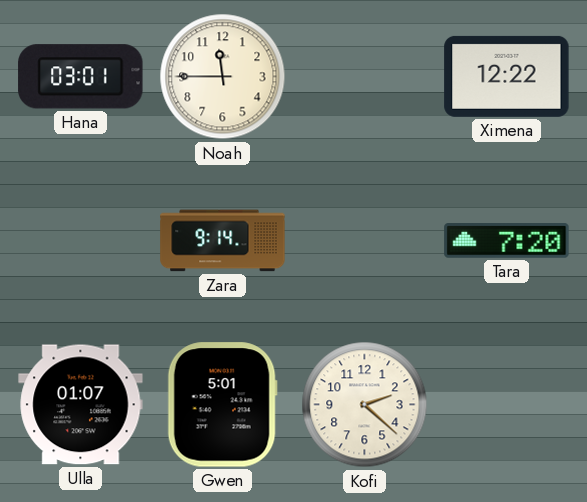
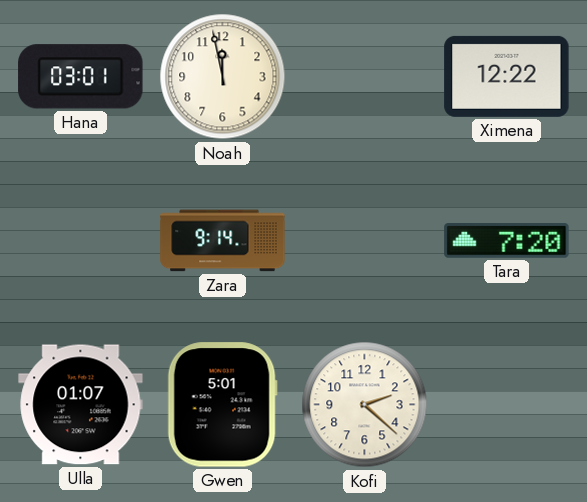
Noah: 11:45 -> 11:58
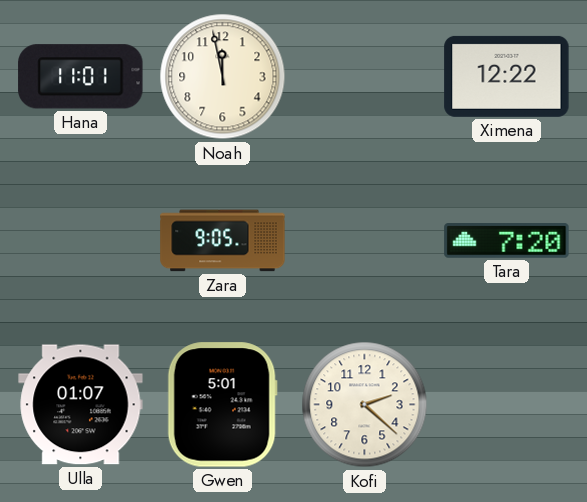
Hana: 03:01 -> 11:01
Zara: 9:14 -> 9:05
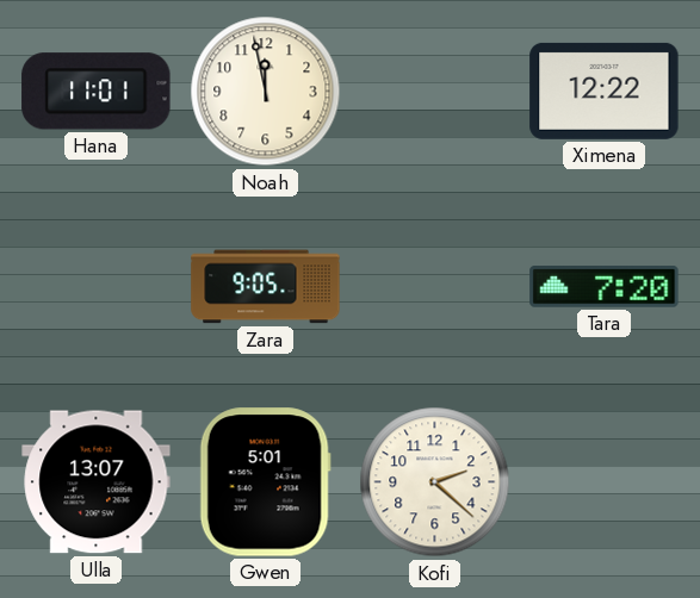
Ulla: 01:07 -> 13:07
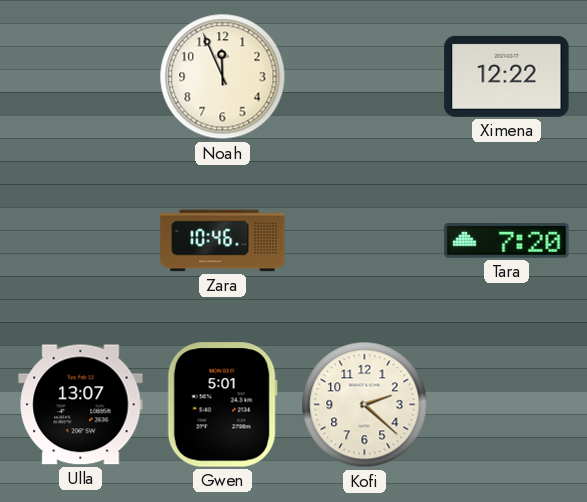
Hana: 11:01 -> none
Noah: 11:58 -> 11:56
Zara: 9:05 -> 10:46
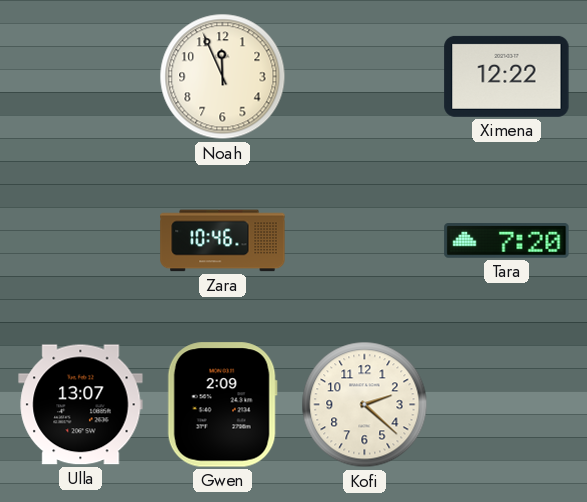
Gwen: 5:01 -> 2:09
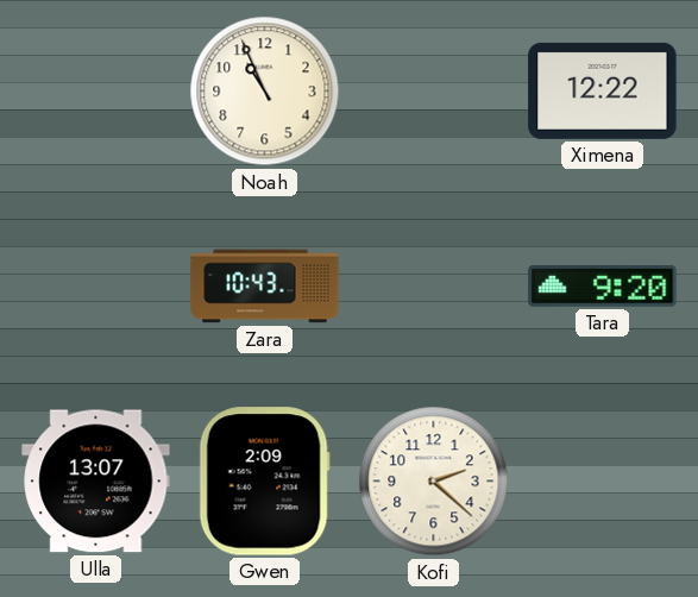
Noah: 11:56 -> 10:56
Zara: 10:46 -> 10:43
Tara: 7:20 -> 9:20
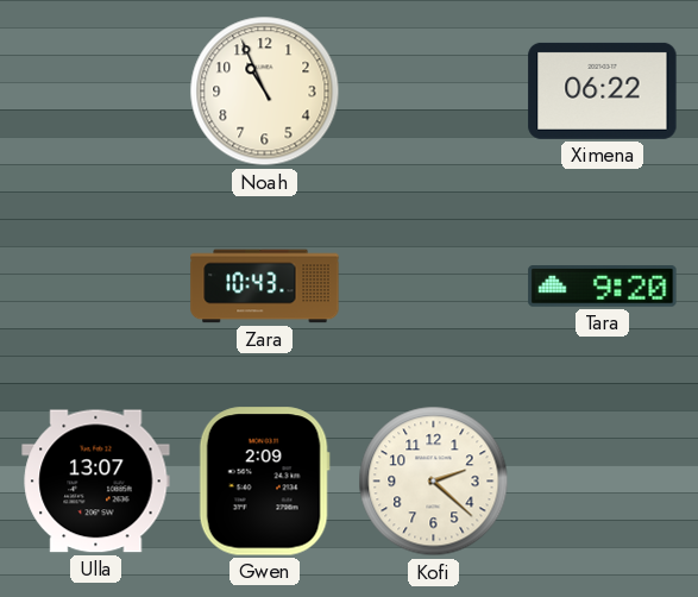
Ximena: 12:22 -> 06:22
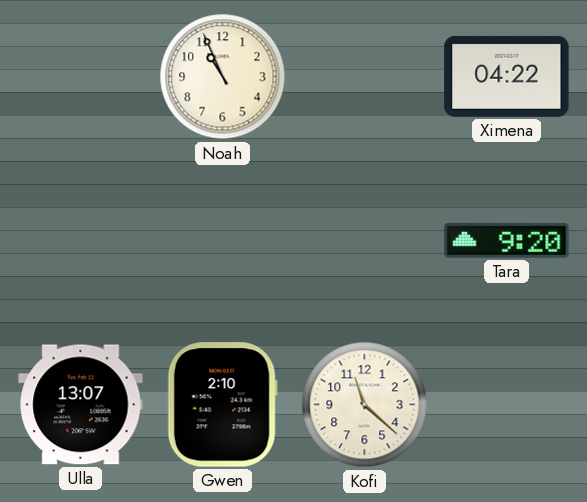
Ximena: 06:22 -> 04:22
Zara: 10:43 -> none
Gwen: 2:09 -> 2:10
Kofi: 2:22 -> 11:22
